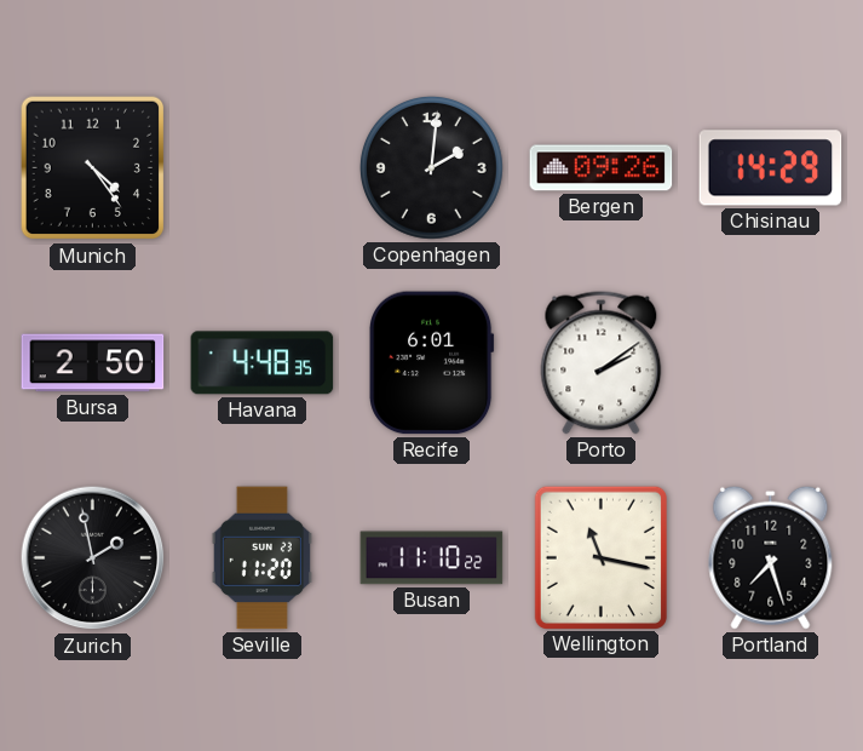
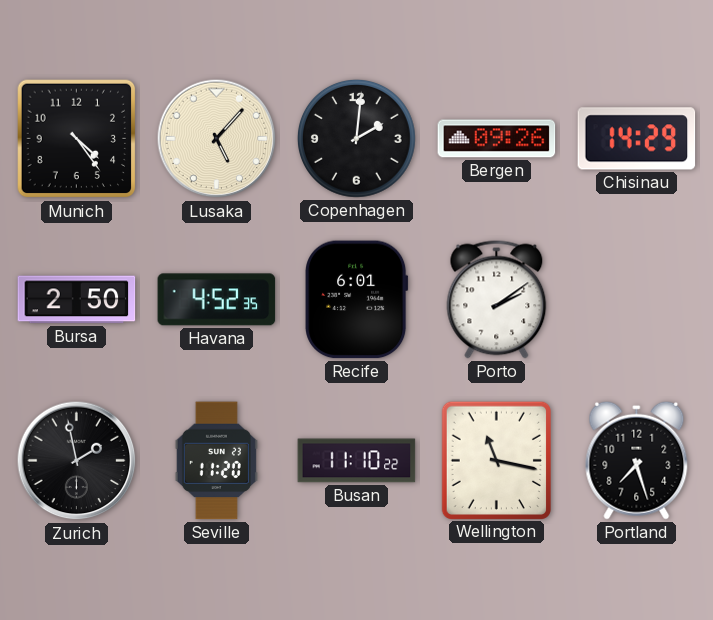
Lusaka: none -> 5:07
Havana: 4:48 -> 4:52
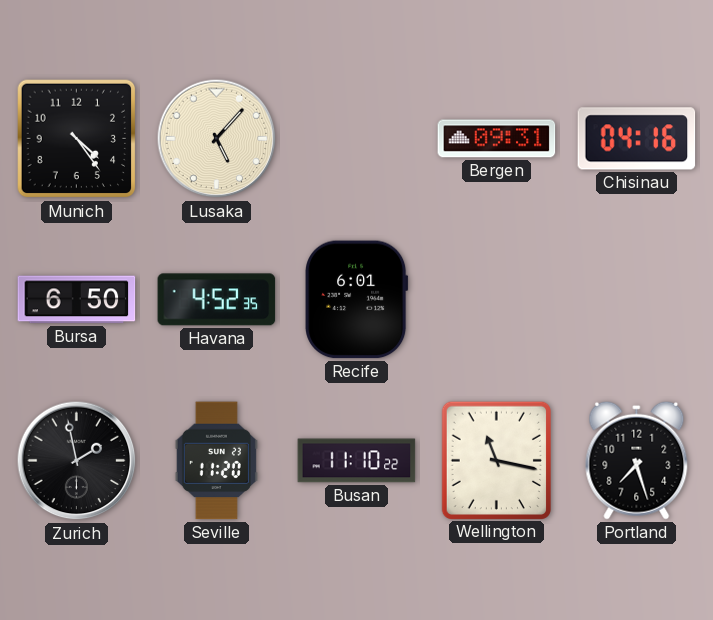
Copenhagen: 2:01 -> none
Bergen: 09:26 -> 09:31
Chisinau: 14:29 -> 04:16
Bursa: 2:50 -> 6:50
Porto: 2:09 -> none
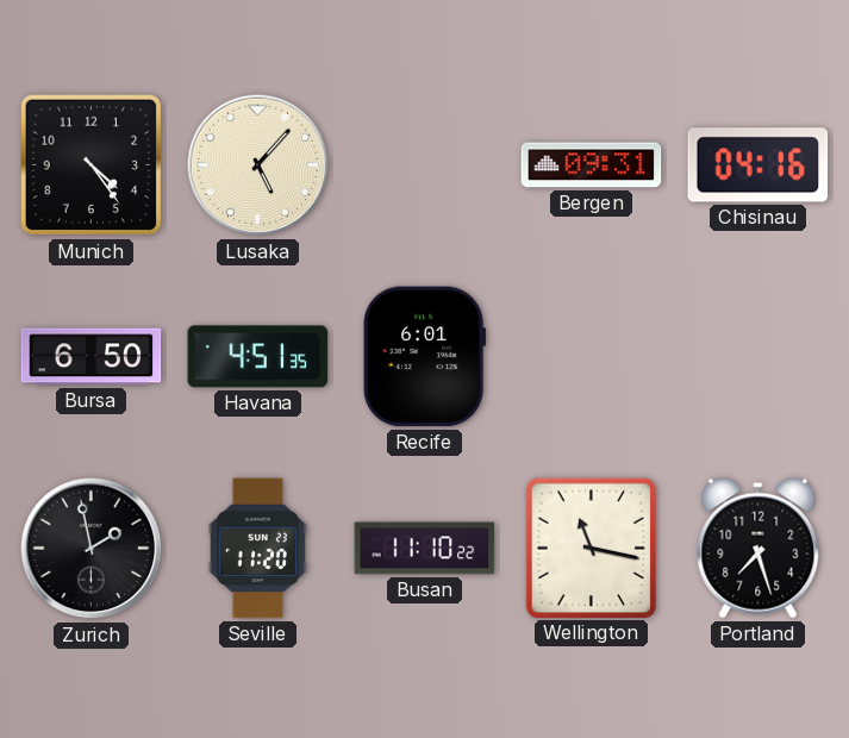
Havana: 4:52 -> 4:51
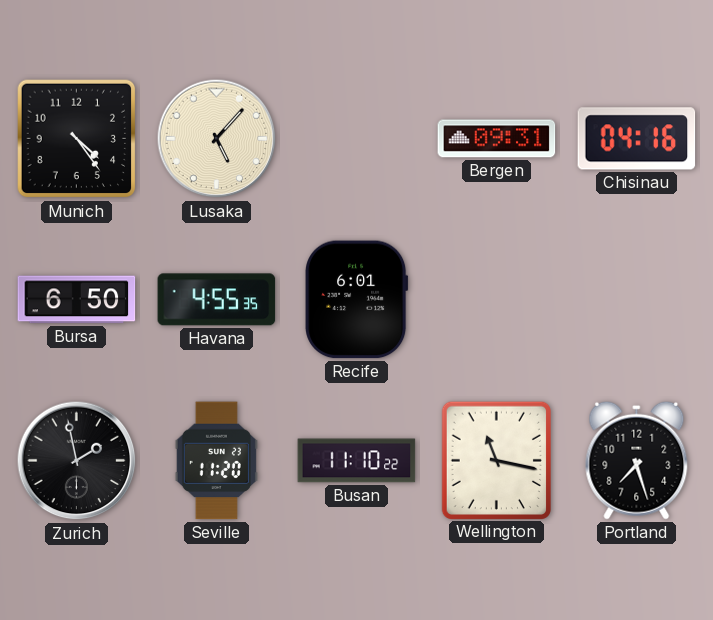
Havana: 4:51 -> 4:55
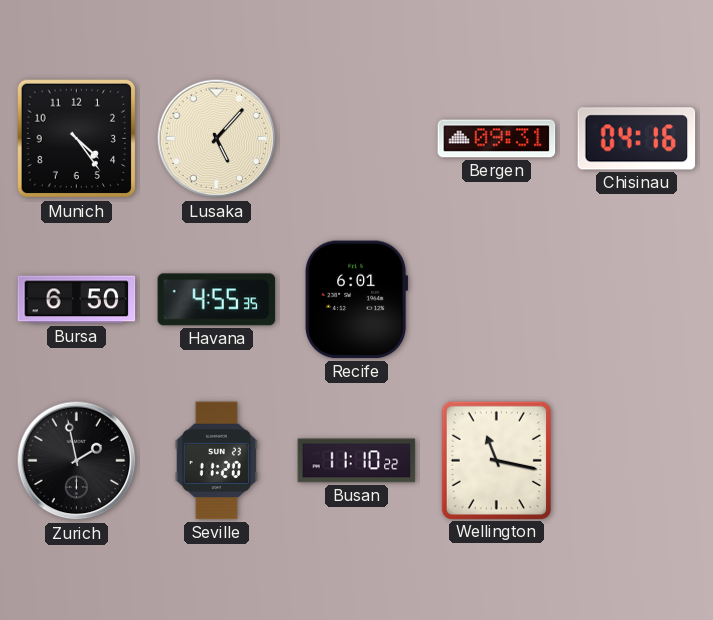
Portland: 7:27 -> none
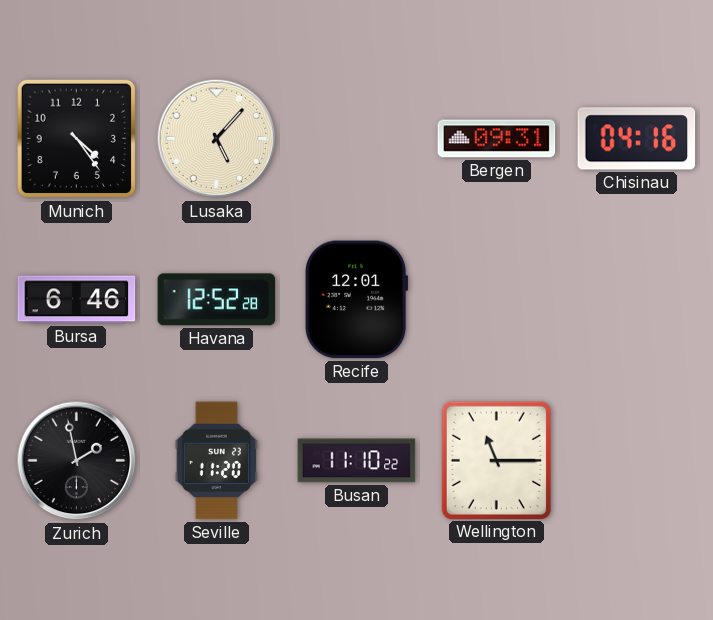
Bursa: 6:50 -> 6:46
Havana: 4:55 -> 12:52
Recife: 6:01 -> 12:01
Wellington: 11:17 -> 11:15
